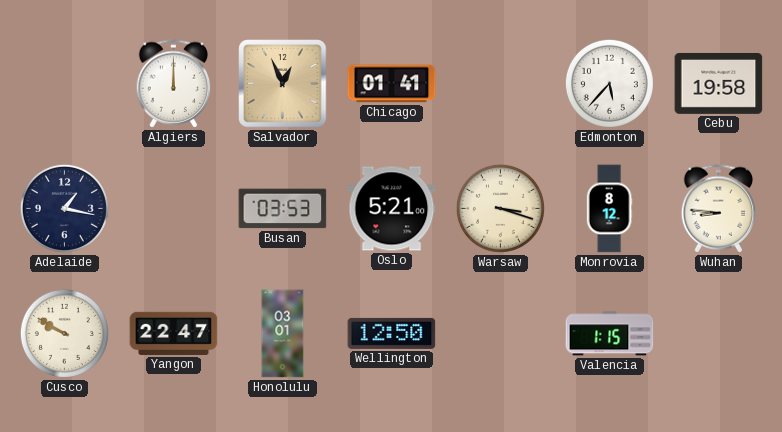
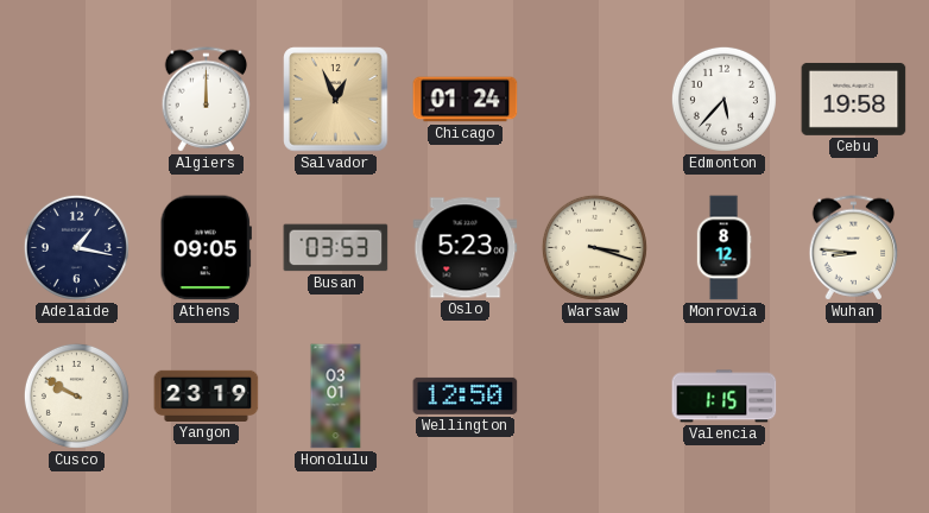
Chicago: 01:41 -> 01:24
Athens: none -> 09:05
Oslo: 5:21 -> 5:23
Yangon: 22:47 -> 23:19
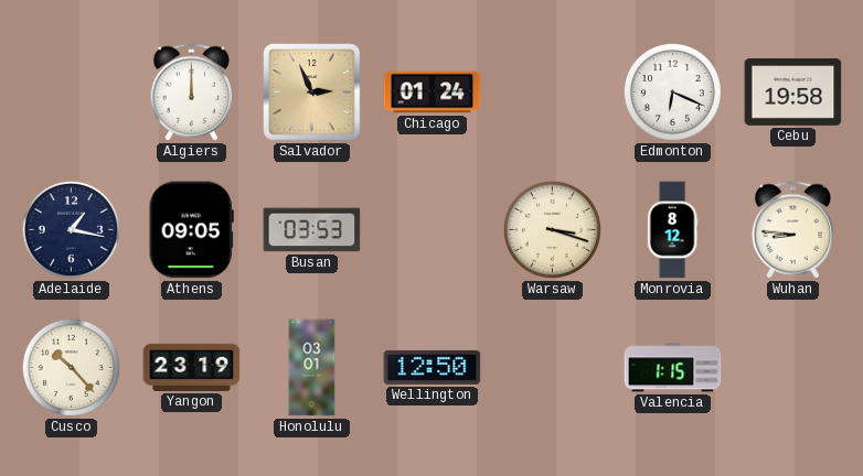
Salvador: 12:56 -> 2:56
Edmonton: 5:37 -> 6:19
Oslo: 5:23 -> none
Cusco: 9:50 -> 10:23
